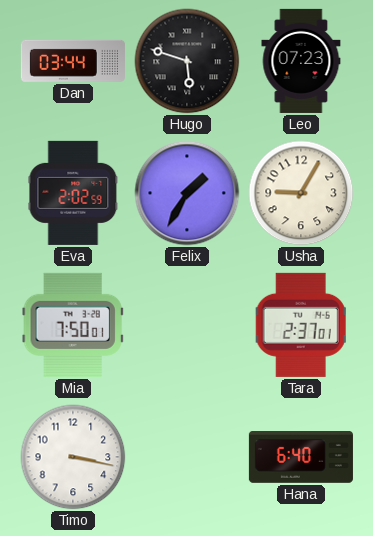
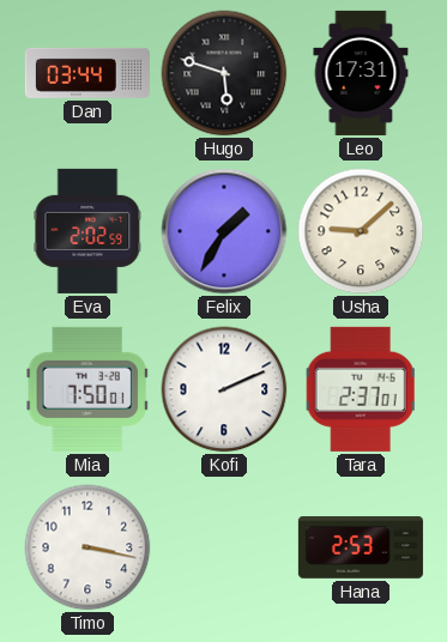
Leo: 07:23 -> 17:31
Usha: 9:05 -> 9:08
Kofi: none -> 2:11
Hana: 6:40 -> 2:53
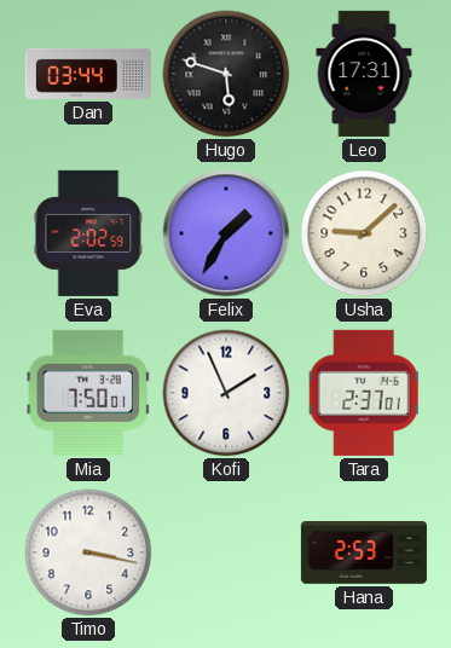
Kofi: 2:11 -> 1:56
